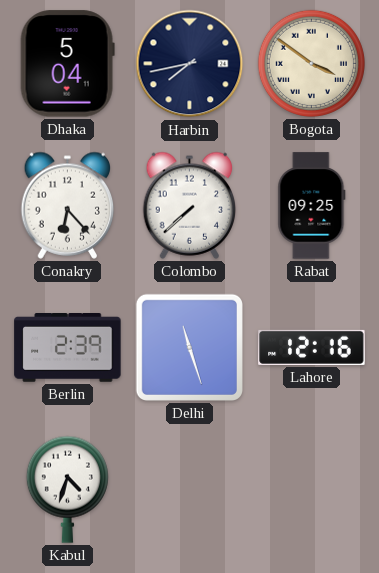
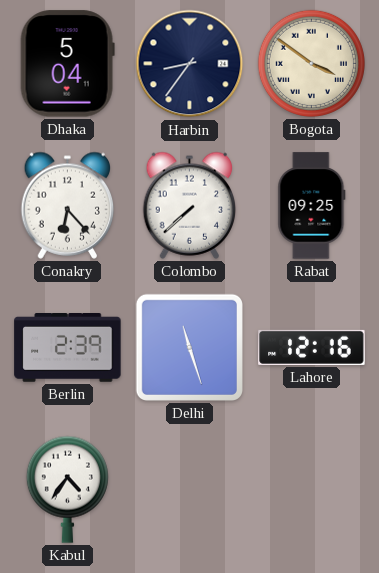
Harbin: 7:43 -> 8:36
Kabul: 4:33 -> 4:36
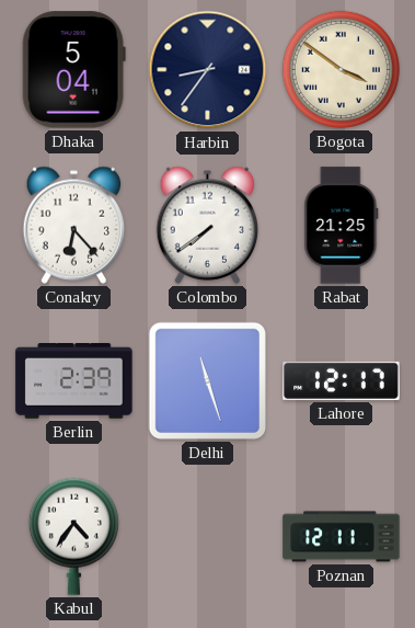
Colombo: 7:38 -> 7:39
Rabat: 09:25 -> 21:25
Lahore: 12:16 -> 12:17
Poznan: none -> 12:11
